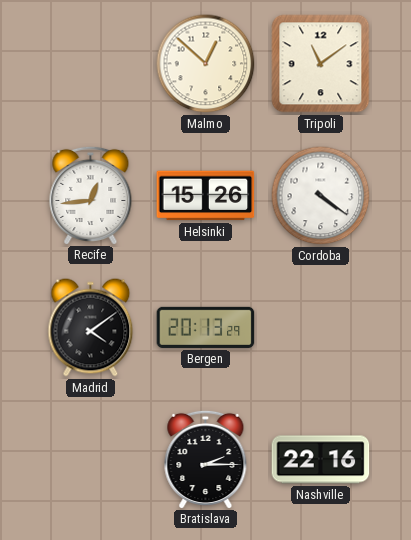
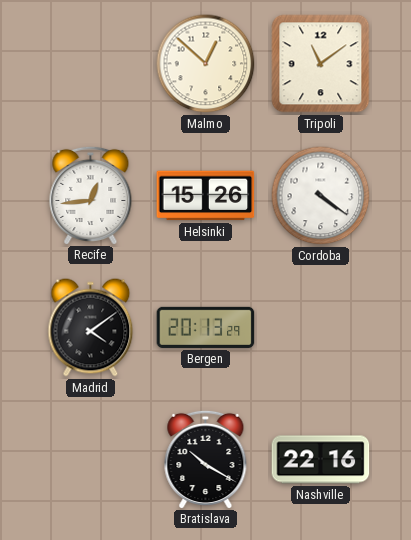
Bratislava: 2:15 -> 10:20
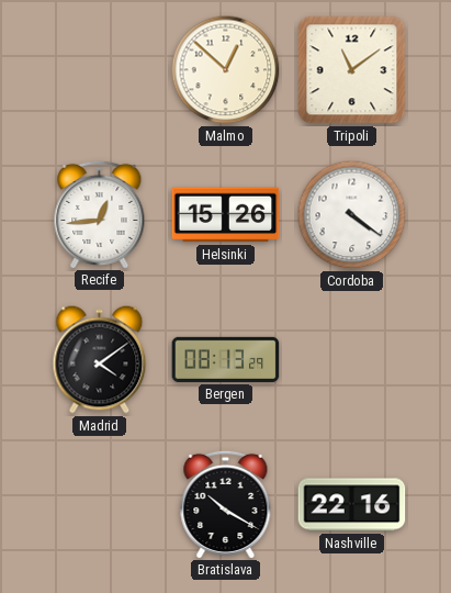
Bergen: 20:13 -> 08:13
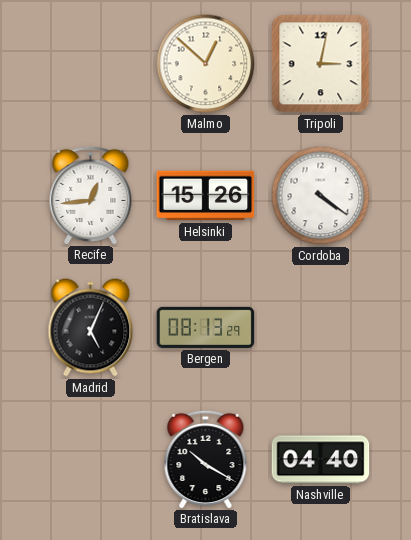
Tripoli: 11:09 -> 3:02
Madrid: 4:09 -> 5:04
Nashville: 22:16 -> 04:40
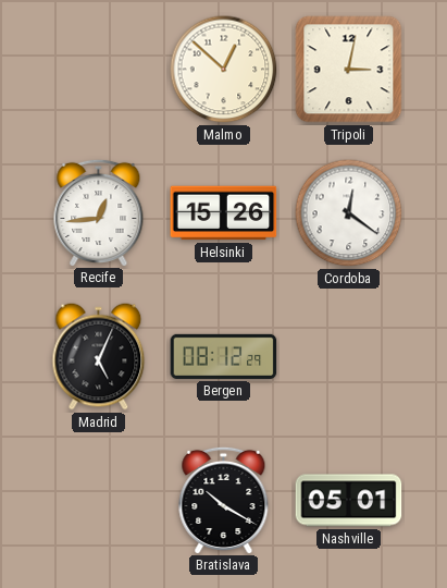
Cordoba: 4:21 -> 12:21
Bergen: 08:13 -> 08:12
Nashville: 04:40 -> 05:01
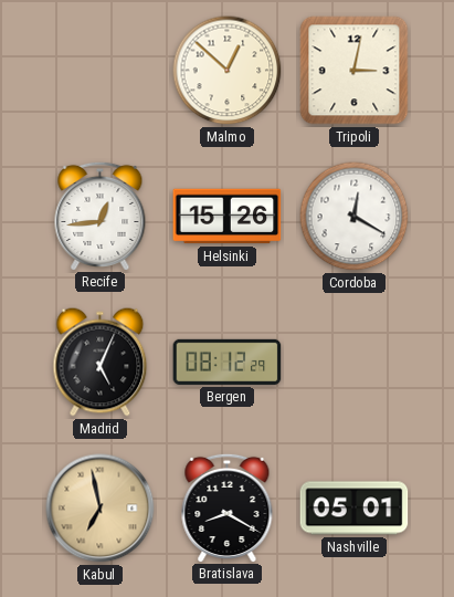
Cordoba: 12:21 -> 12:20
Kabul: none -> 6:58
Bratislava: 10:20 -> 8:20
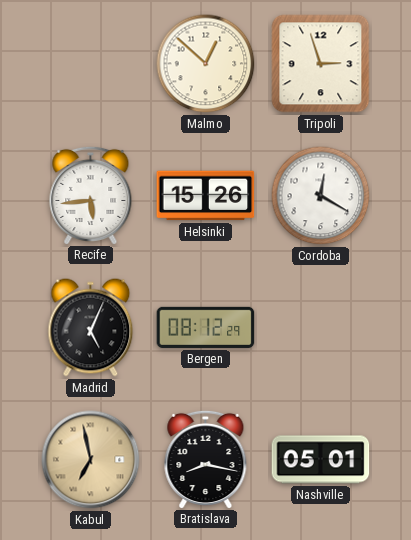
Tripoli: 3:02 -> 2:57
Recife: 12:44 -> 5:44
Bratislava: 8:20 -> 8:17
